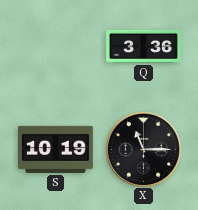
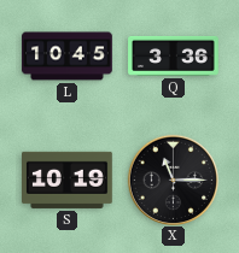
L: none -> 10:45
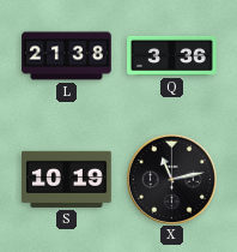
L: 10:45 -> 21:38
X: 11:15 -> 11:13
